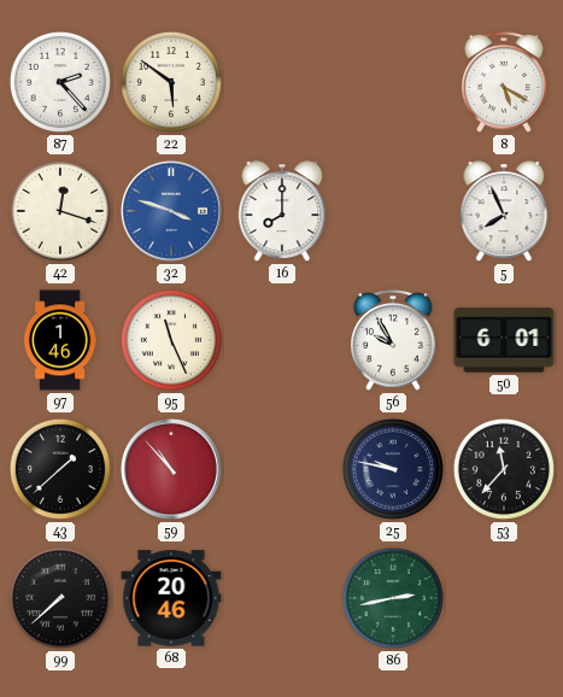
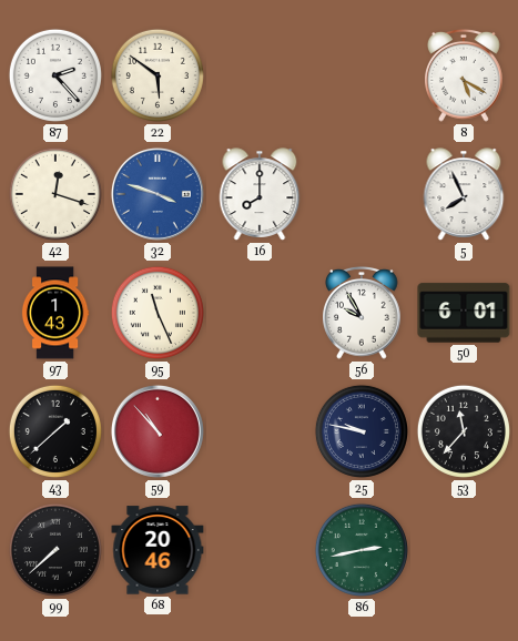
97: 1:46 -> 1:43
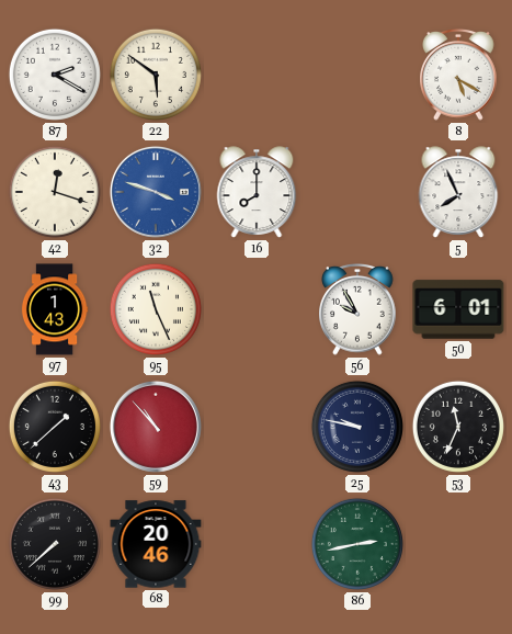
87: 2:23 -> 2:20
53: 11:37 -> 11:34
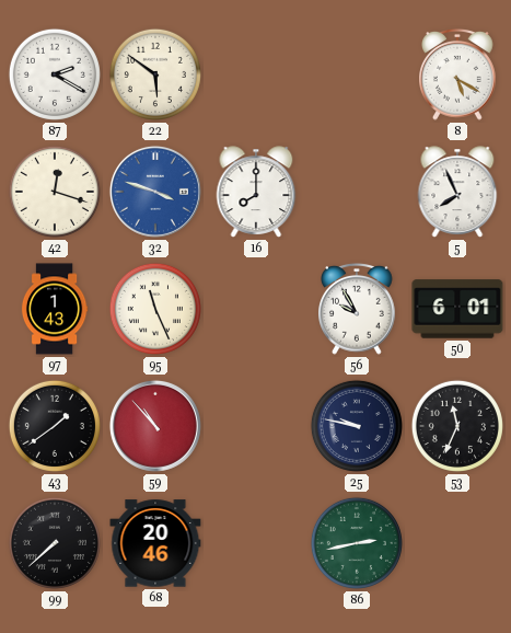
43: 1:38 -> 1:39
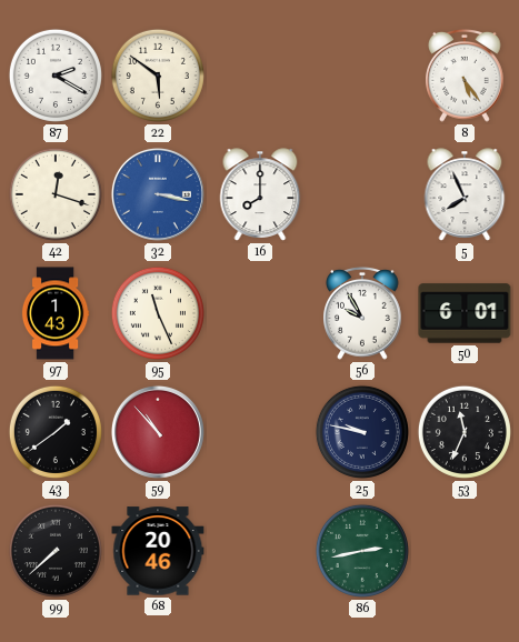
8: 5:20 -> 5:24
32: 3:48 -> 3:17
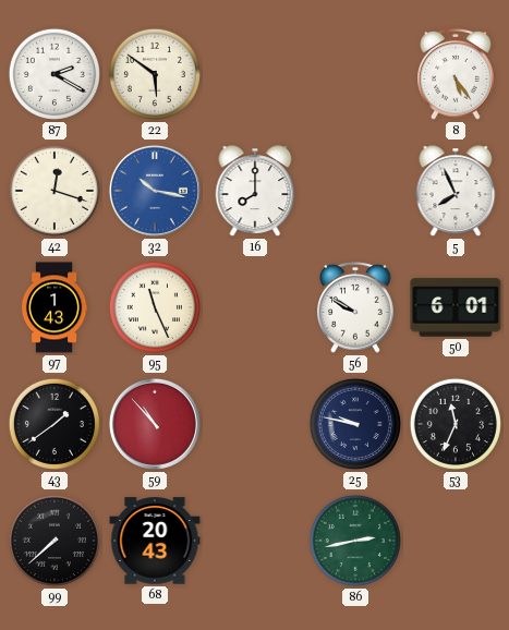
32: 3:17 -> 10:17
56: 9:55 -> 9:50
68: 20:46 -> 20:43
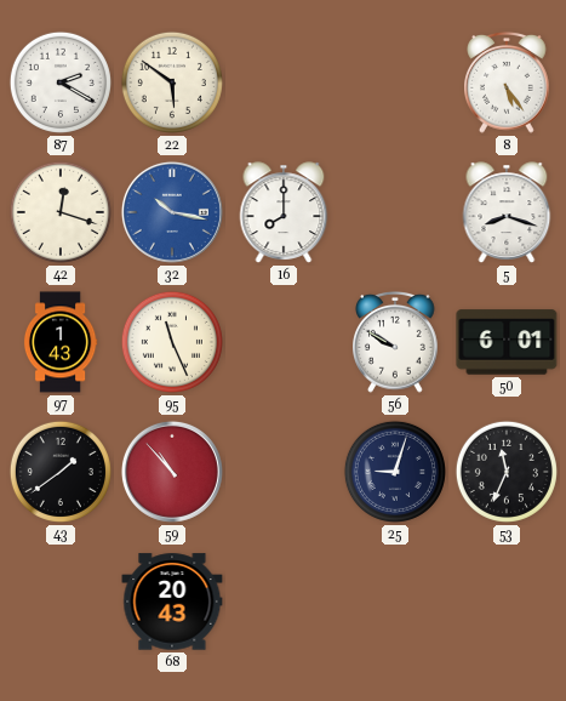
5: 7:56 -> 8:18
25: 9:47 -> 9:03
99: 7:38 -> none
86: 2:43 -> none
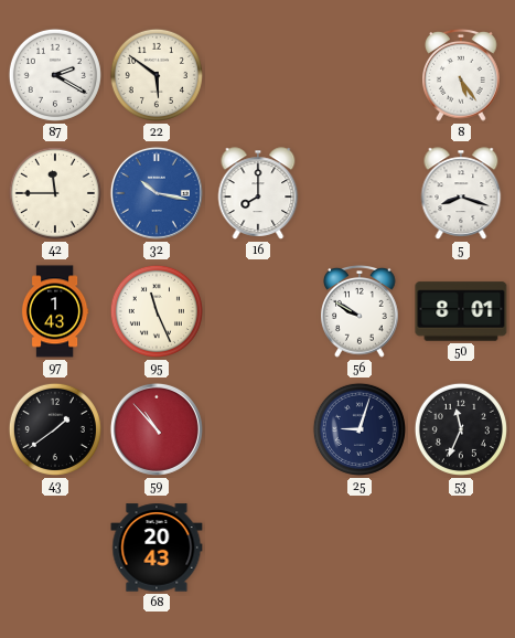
42: 12:18 -> 11:45
50: 6:01 -> 8:01
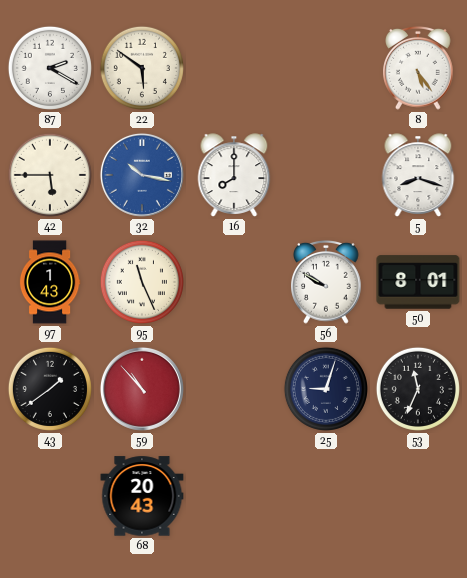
42: 11:45 -> 5:45
